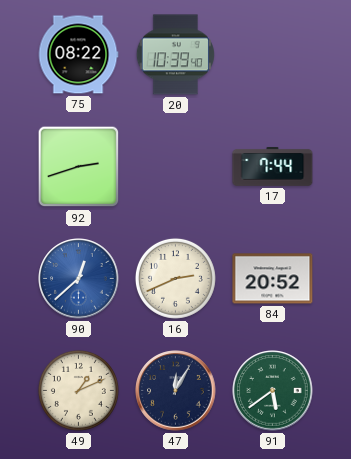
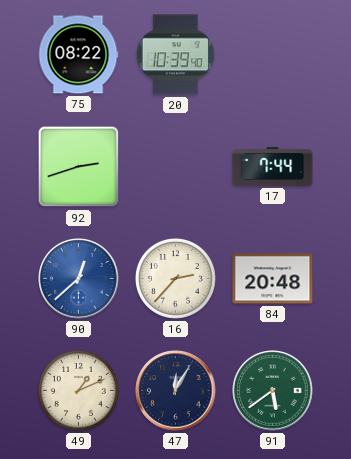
16: 2:41 -> 2:37
84: 20:52 -> 20:48
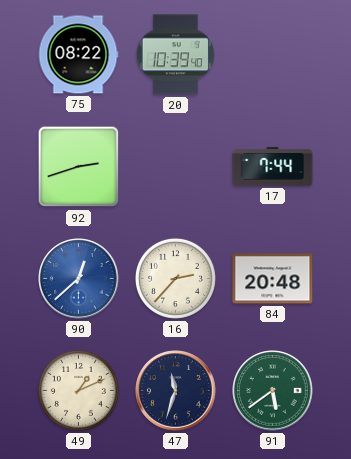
47: 12:05 -> 11:33
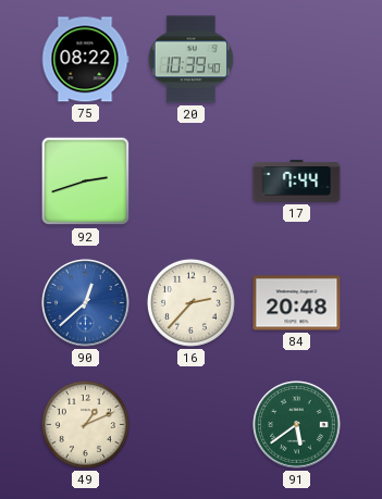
47: 11:33 -> none
